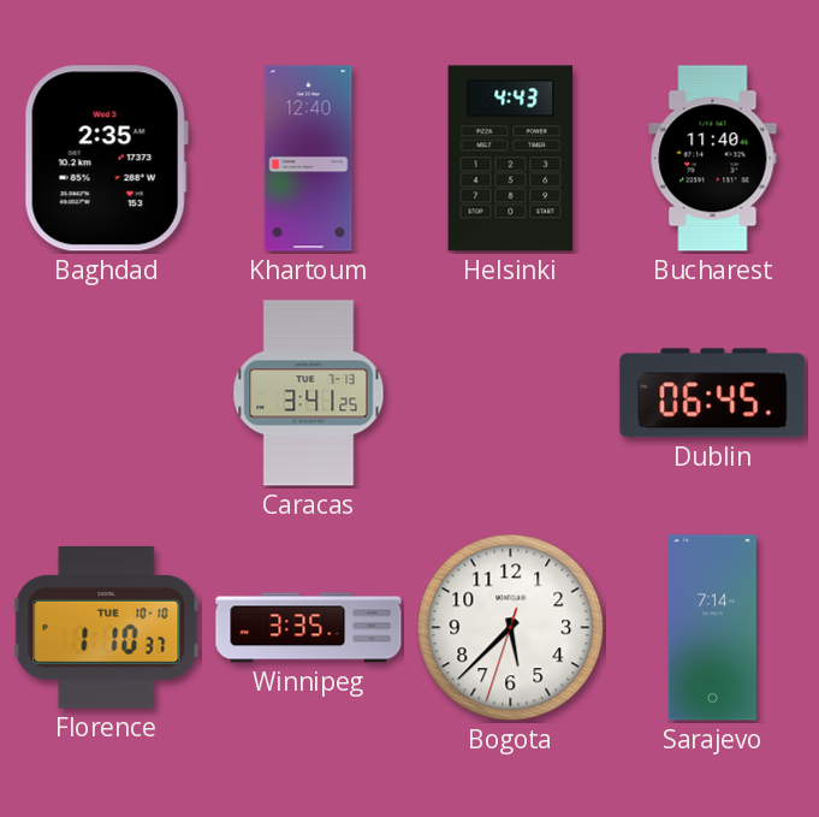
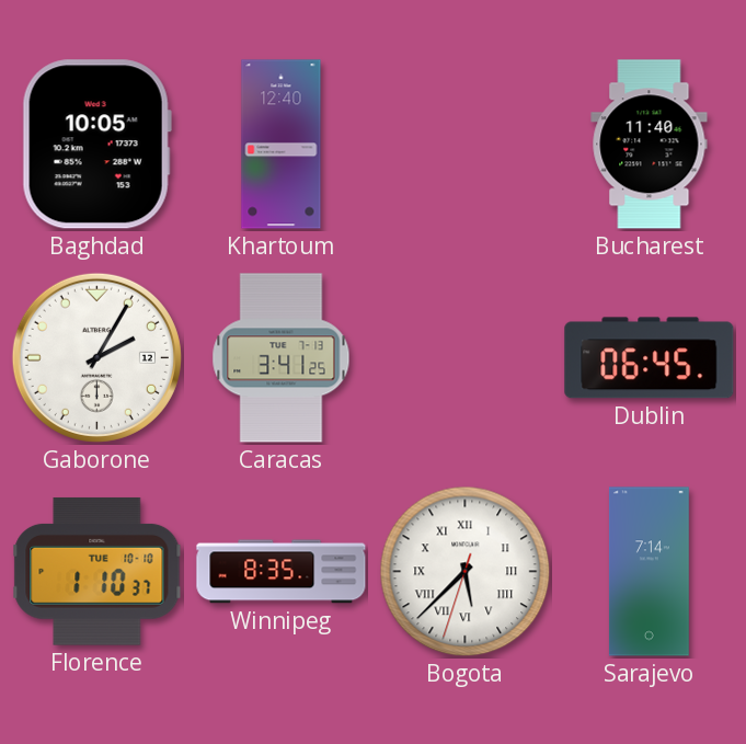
Baghdad: 2:35 -> 10:05
Helsinki: 4:43 -> none
Gaborone: none -> 2:05
Winnipeg: 3:35 -> 8:35
Bogota numerals: Arabic -> Roman
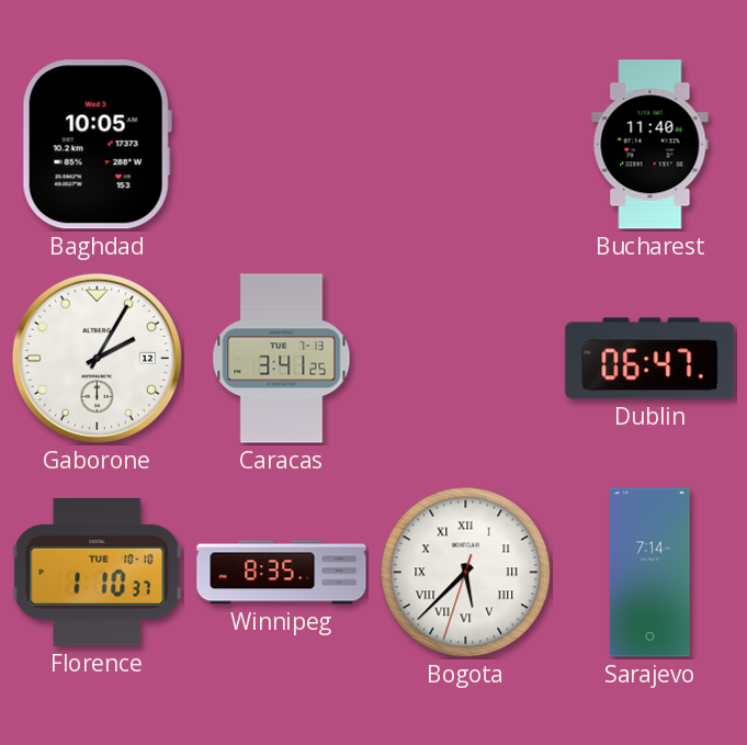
Khartoum: 12:40 -> none
Dublin: 06:45 -> 06:47
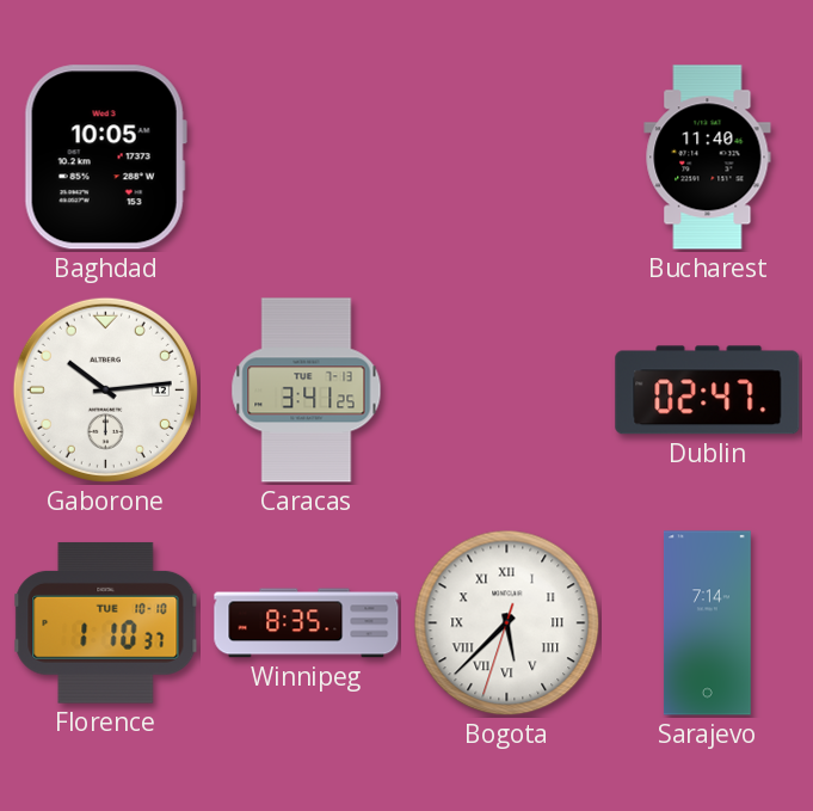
Gaborone: 2:05 -> 10:14
Dublin: 06:47 -> 02:47
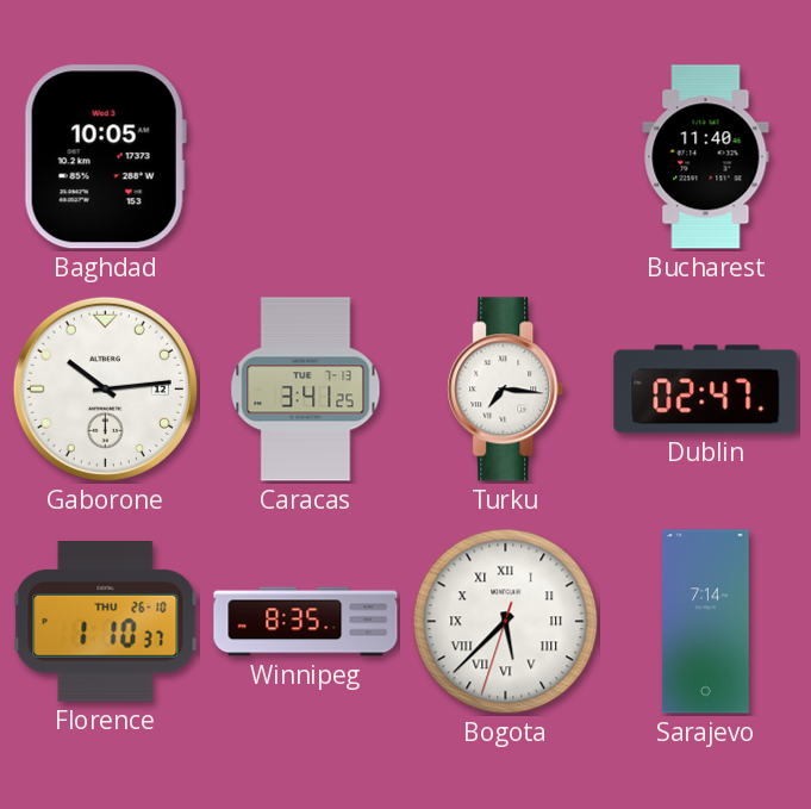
Turku: none -> 7:16
Florence date: TUE 10-10 -> THU 26-10
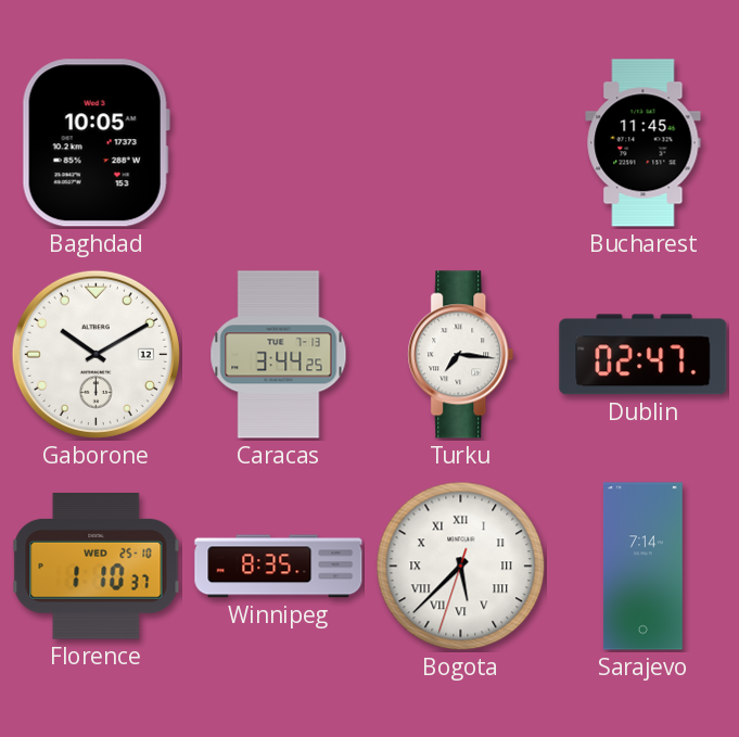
Bucharest: 11:40 -> 11:45
Gaborone: 10:14 -> 10:10
Caracas: 3:41 -> 3:44
Florence date: THU 26-10 -> WED 25-10
